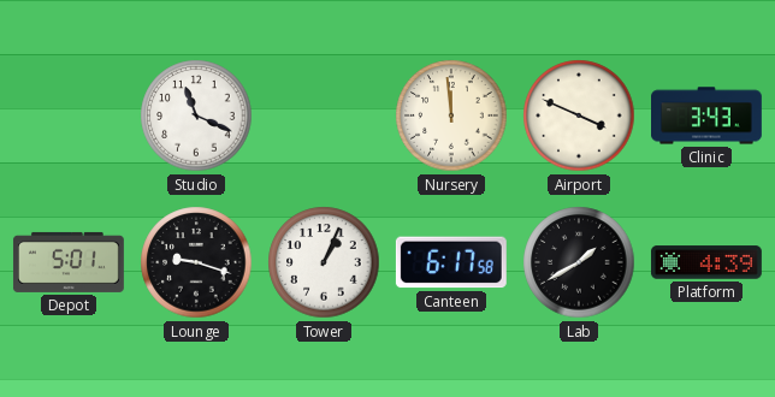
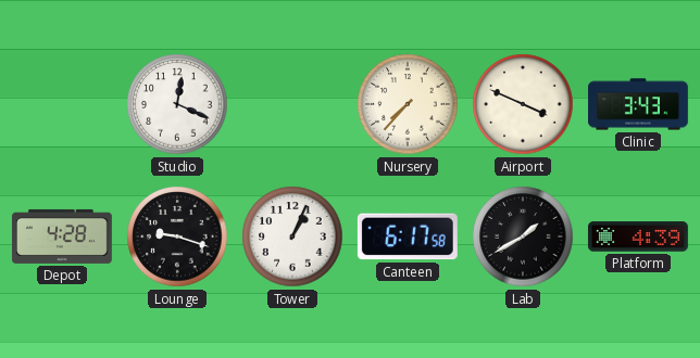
Studio: 11:19 -> 12:19
Nursery: 11:59 -> 7:37
Depot: 5:01 -> 4:28
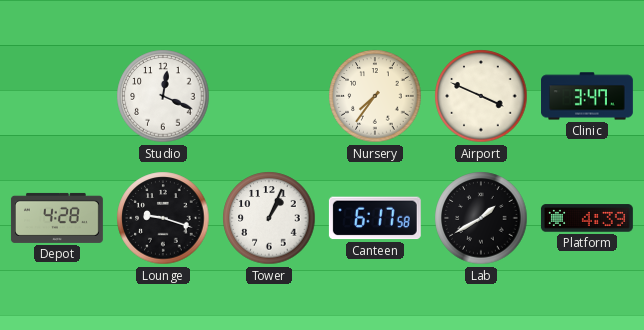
Nursery: 7:37 -> 7:36
Clinic: 3:43 -> 3:47
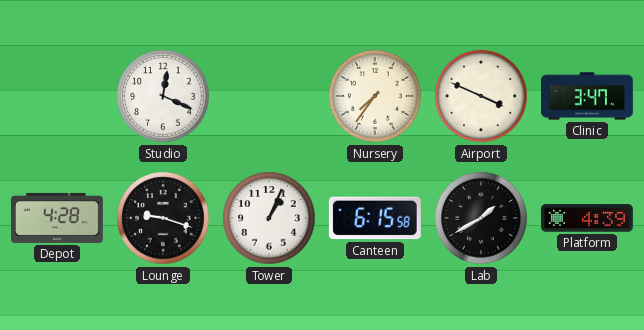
Canteen: 6:17 -> 6:15
